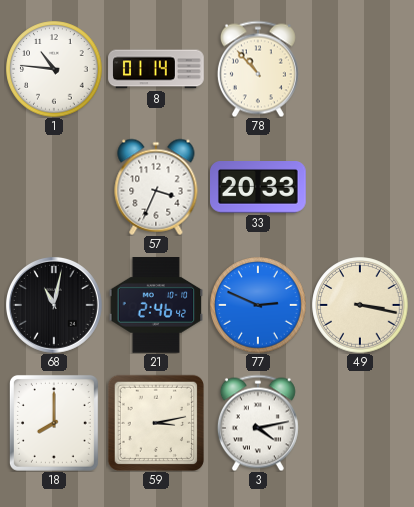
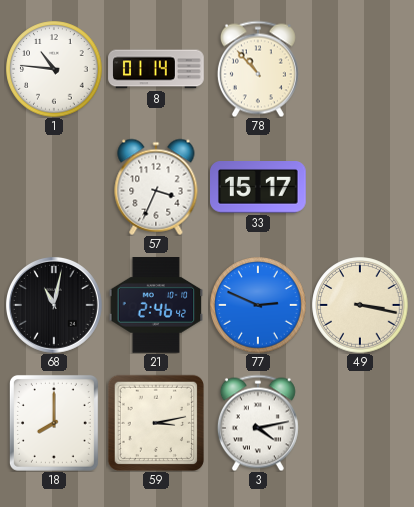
33: 20:33 -> 15:17
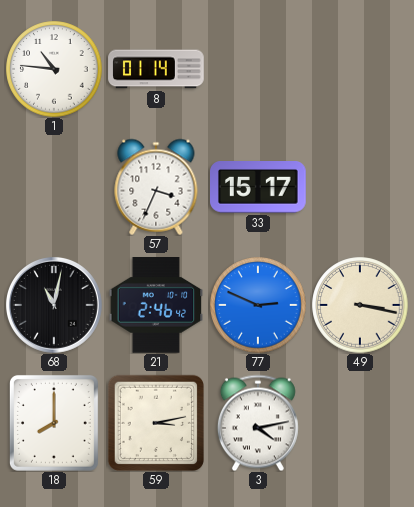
78: 10:53 -> none
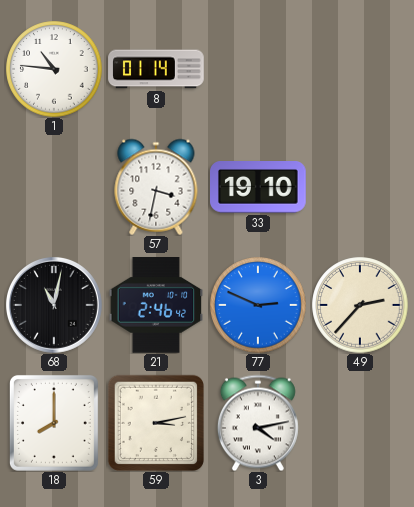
57: 3:34 -> 3:32
33: 15:17 -> 19:10
49: 3:17 -> 2:37
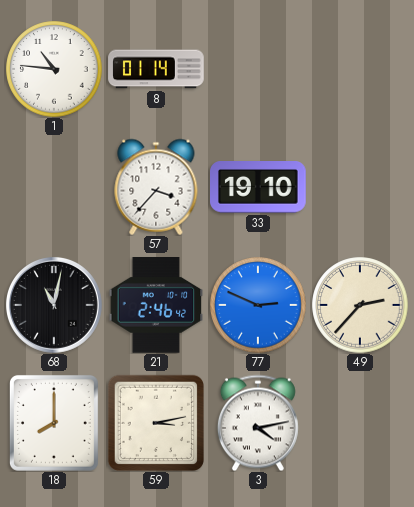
57: 3:32 -> 3:37
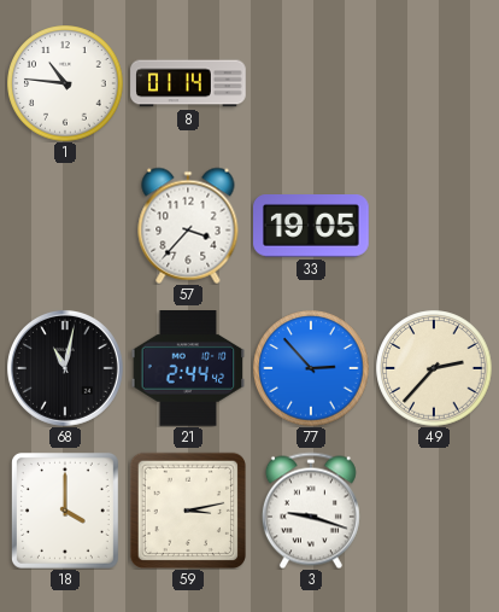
33: 19:10 -> 19:05
21: 2:46 -> 2:44
77: 2:49 -> 2:53
18: 8:00 -> 4:00
3: 4:13 -> 9:18
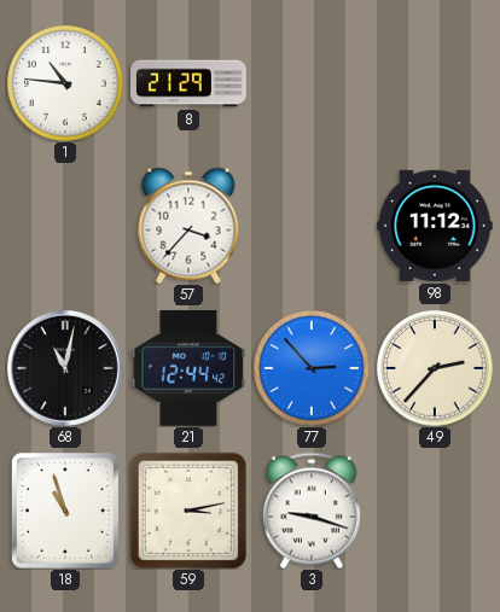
8: 01:14 -> 21:29
33: 19:05 -> none
98: none -> 11:12
21: 2:44 -> 12:44
18: 4:00 -> 10:57
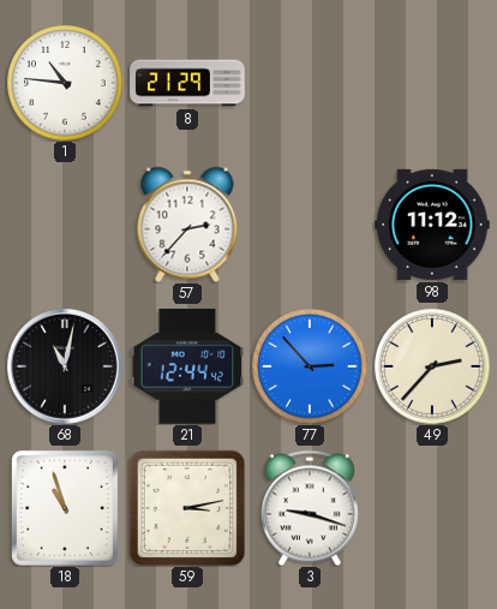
57: 3:37 -> 2:37
